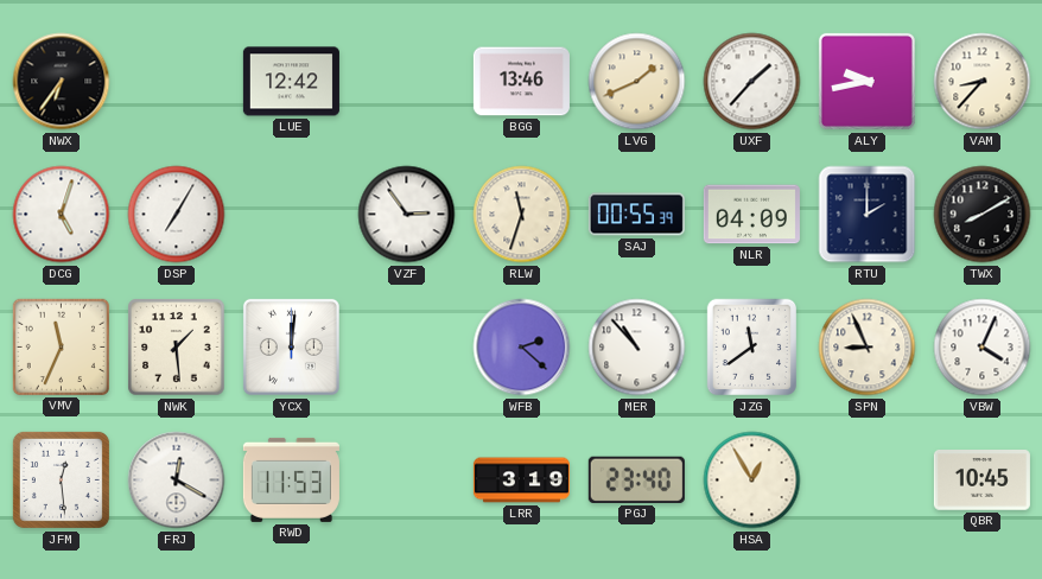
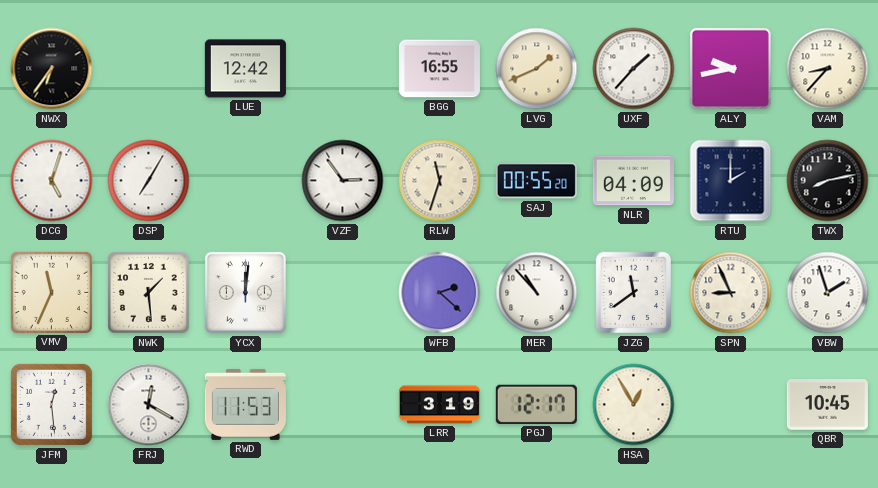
BGG: 13:46 -> 16:55
SAJ: 00:55:39 -> 00:55:20
TWX: 8:10 -> 8:13
VBW: 4:04 -> 1:57
PGJ: 23:40 -> 12:17
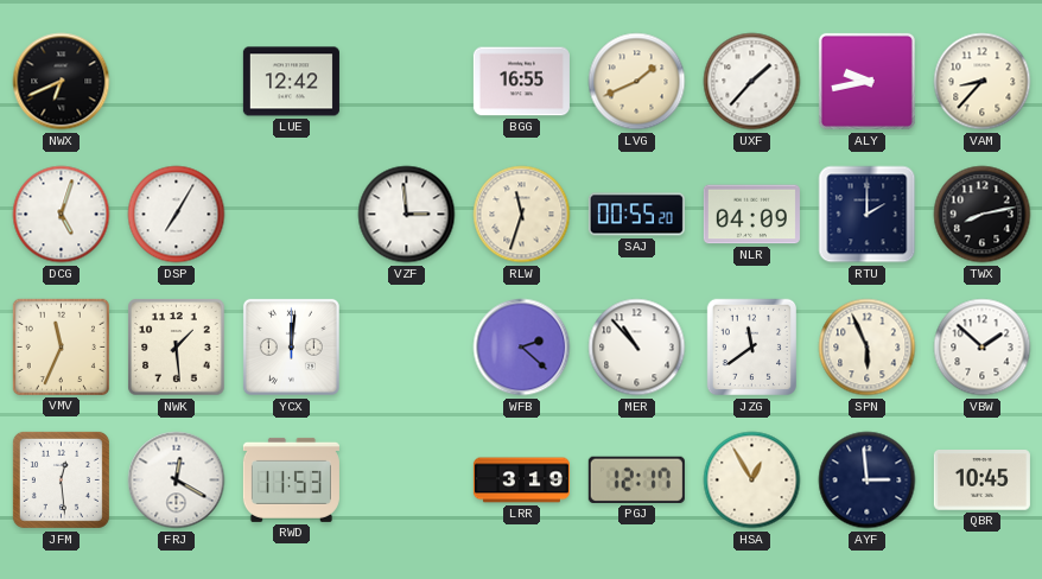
NWX: 6:36 -> 6:41
VZF: 2:54 -> 2:59
SPN: 8:56 -> 5:56
VBW: 1:57 -> 1:52
AYF: none -> 2:59
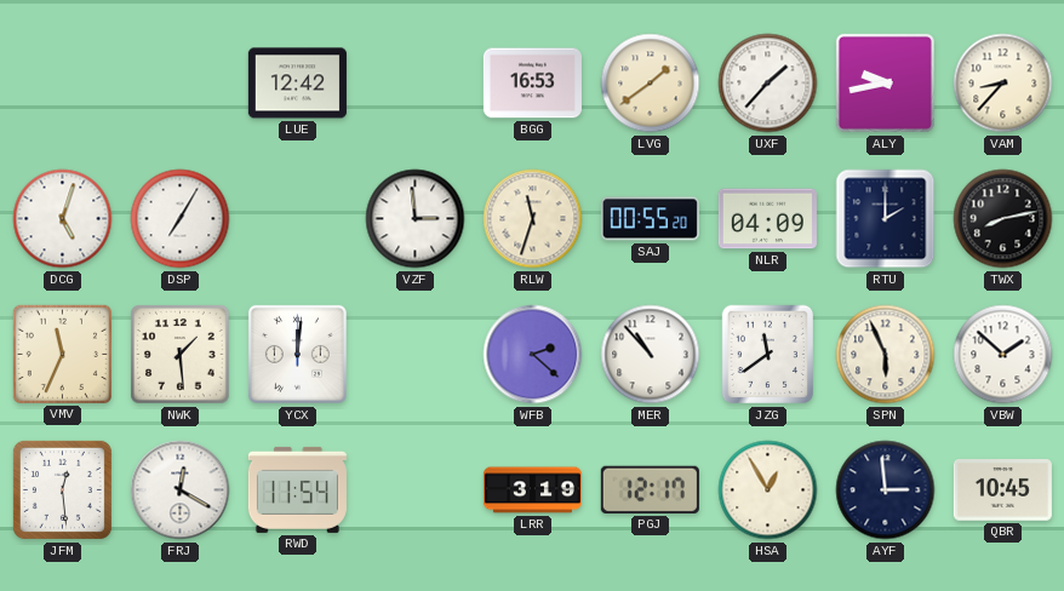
NWX: 6:41 -> none
BGG: 16:55 -> 16:53
LVG: 1:41 -> 1:39
RWD: 11:53 -> 11:54
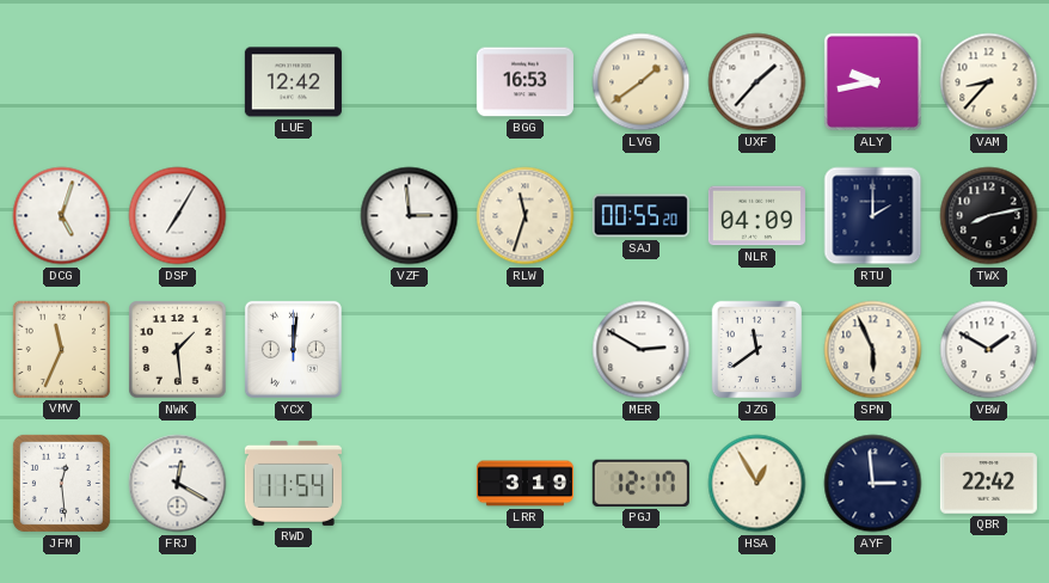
WFB: 2:22 -> none
MER: 10:53 -> 2:50
VBW: 1:52 -> 1:50
QBR: 10:45 -> 22:42
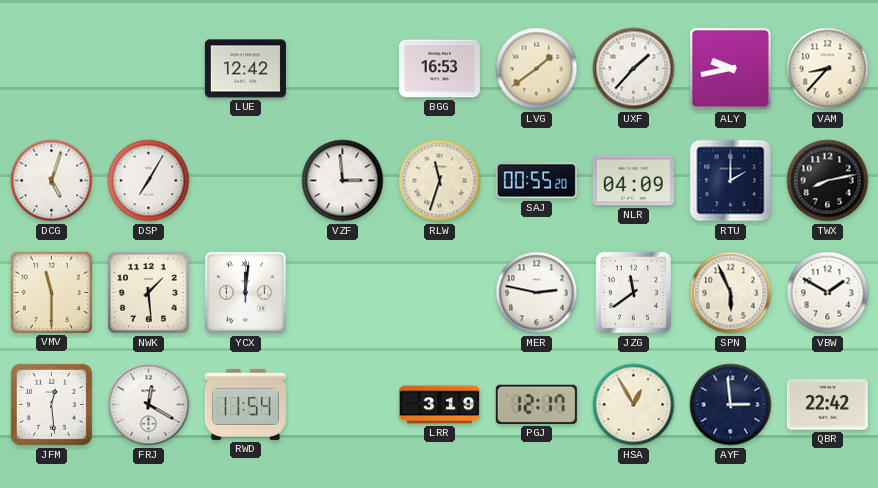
VMV: 11:34 -> 11:30
MER: 2:50 -> 2:47
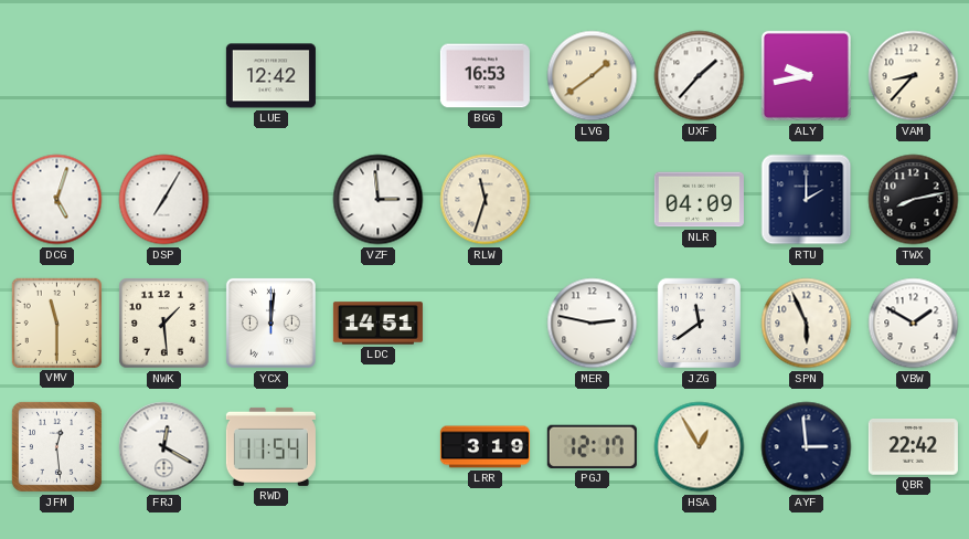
SAJ: 00:55 -> none
LDC: none -> 14:51
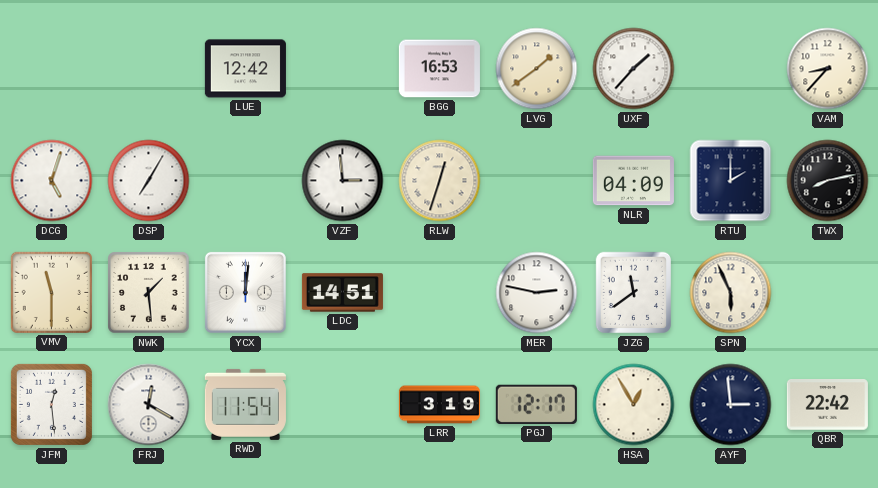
ALY: 9:43 -> none
RLW: 11:33 -> 12:33
VBW: 1:50 -> none
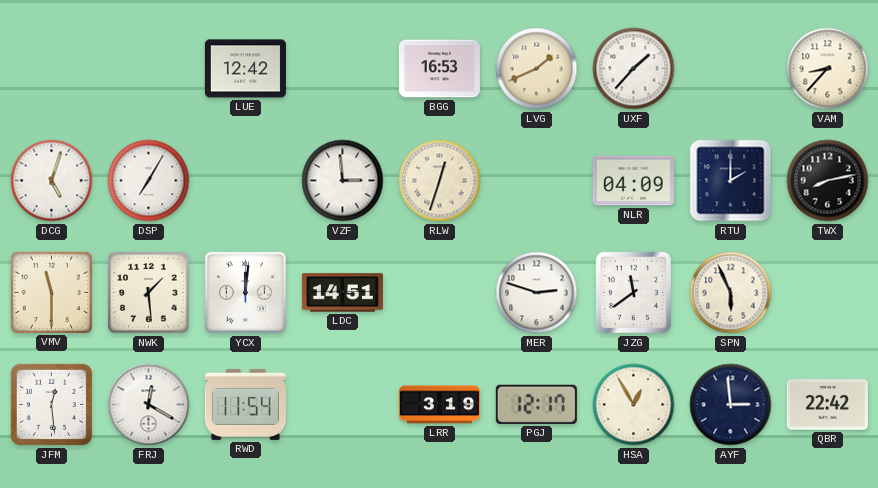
LVG: 1:39 -> 1:41
MER: 2:47 -> 2:48
